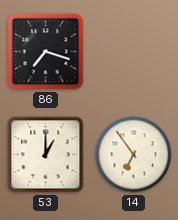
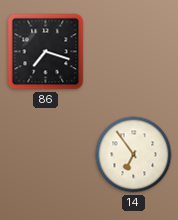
53: 1:00 -> none
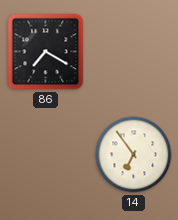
86: 7:18 -> 7:20
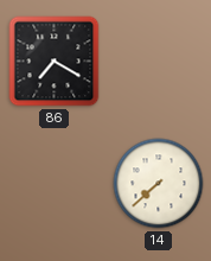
14: 6:54 -> 7:38
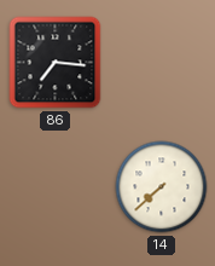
86: 7:20 -> 7:16
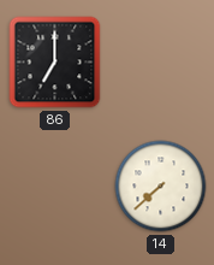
86: 7:16 -> 7:00
